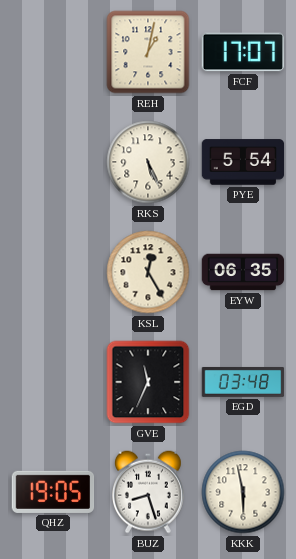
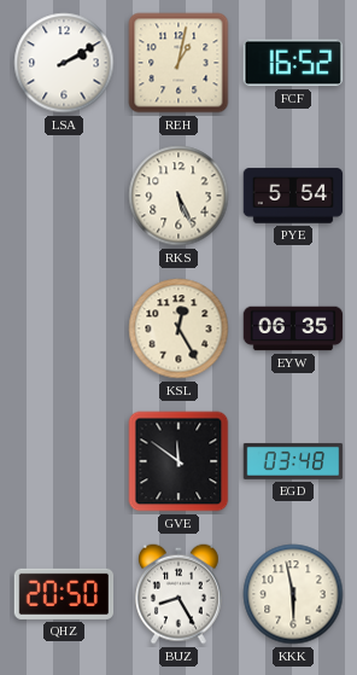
LSA: none -> 2:10
FCF: 17:07 -> 16:52
GVE: 11:34 -> 11:51
QHZ: 19:05 -> 20:50
BUZ: 8:27 -> 8:25
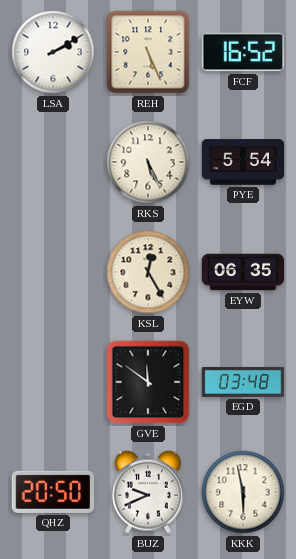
REH: 1:02 -> 5:26
BUZ: 8:25 -> 9:41
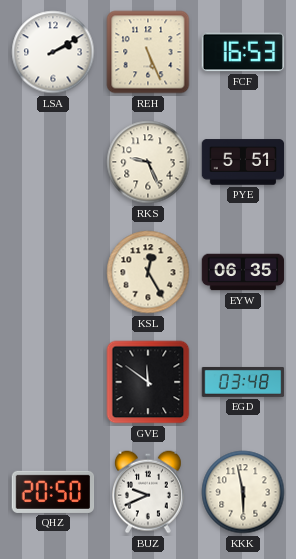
FCF: 16:52 -> 16:53
RKS: 5:26 -> 9:26
PYE: 5:54 -> 5:51
